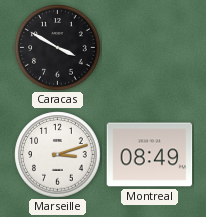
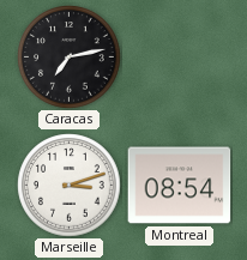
Caracas: 3:50 -> 7:13
Montreal: 08:49 -> 08:54
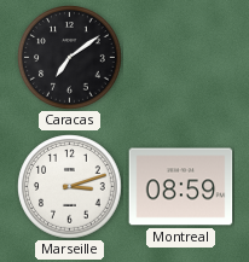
Caracas: 7:13 -> 7:09
Montreal: 08:54 -> 08:59
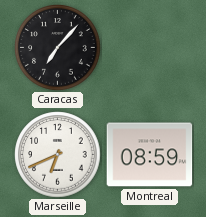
Caracas: 7:09 -> 7:07
Marseille: 3:12 -> 6:41
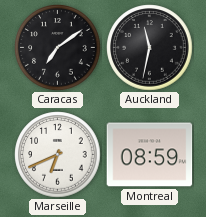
Caracas: 7:07 -> 7:09
Auckland: none -> 11:32
